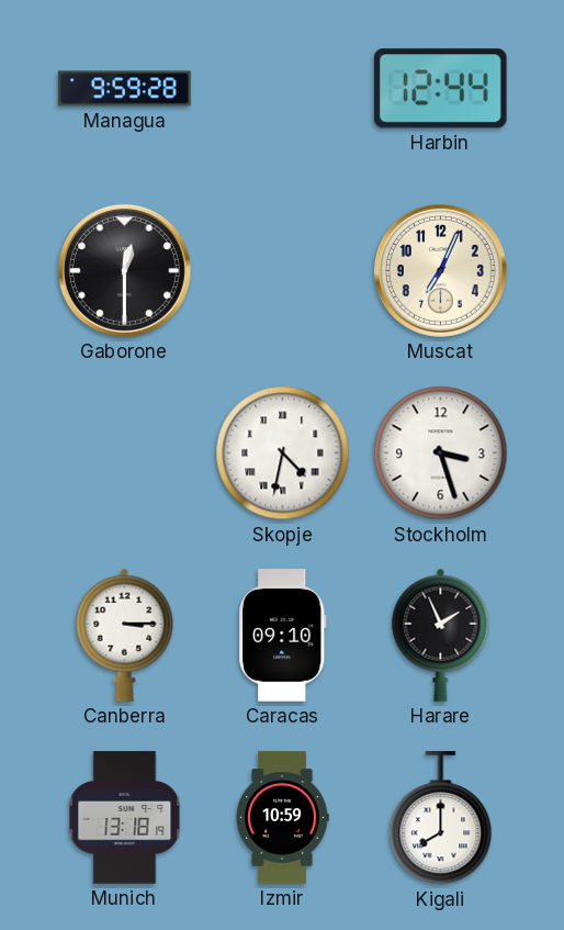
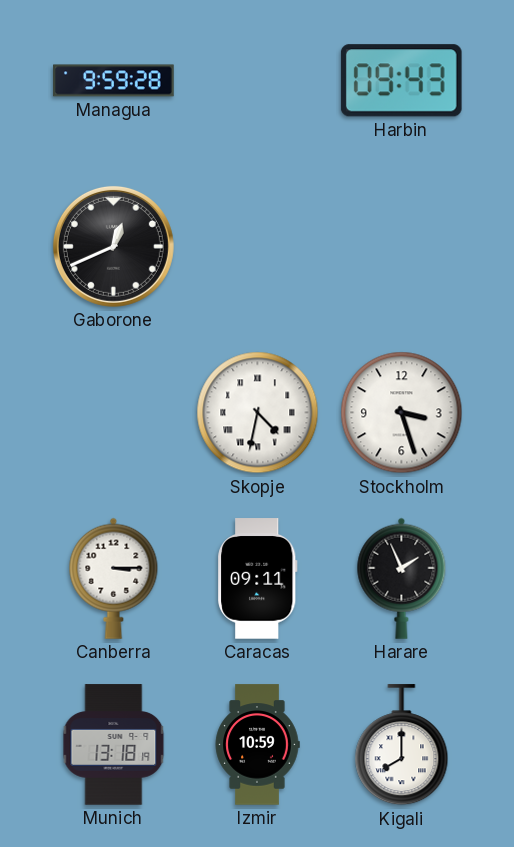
Harbin: 12:44 -> 09:43
Gaborone: 12:30 -> 12:41
Muscat: 7:04 -> none
Caracas: 09:10 -> 09:11
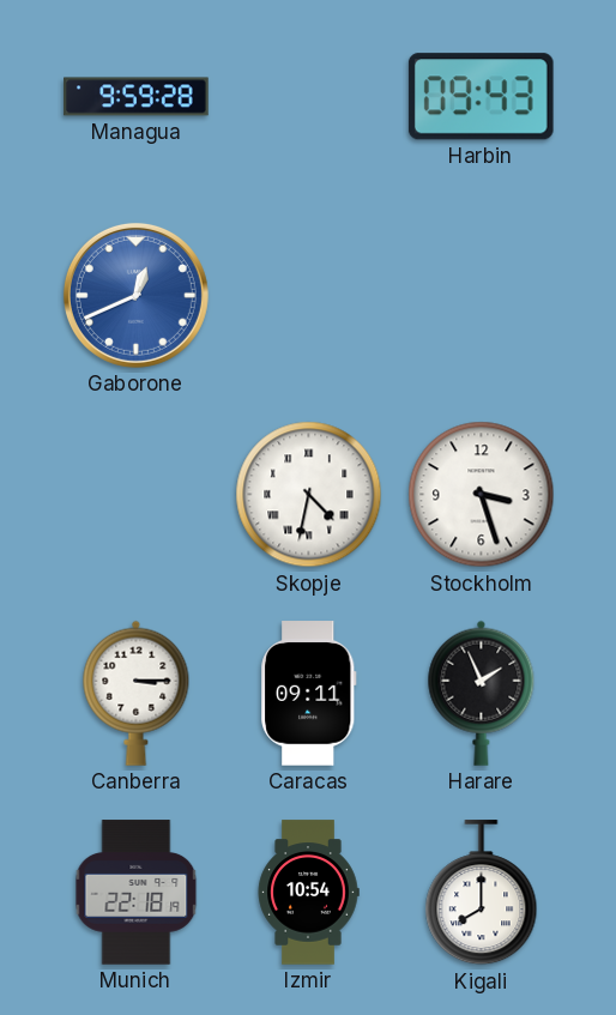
Gaborone dial: black -> blue
Munich: 13:18 -> 22:18
Izmir: 10:59 -> 10:54
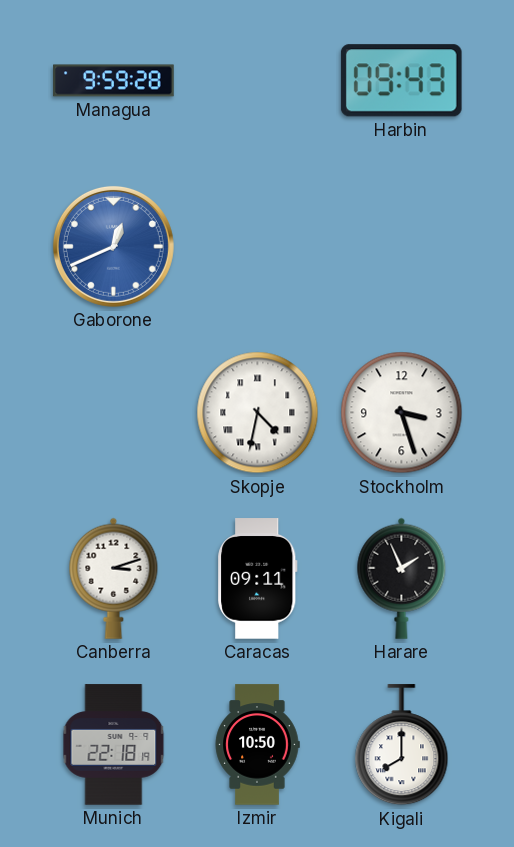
Canberra: 3:15 -> 3:12
Izmir: 10:54 -> 10:50
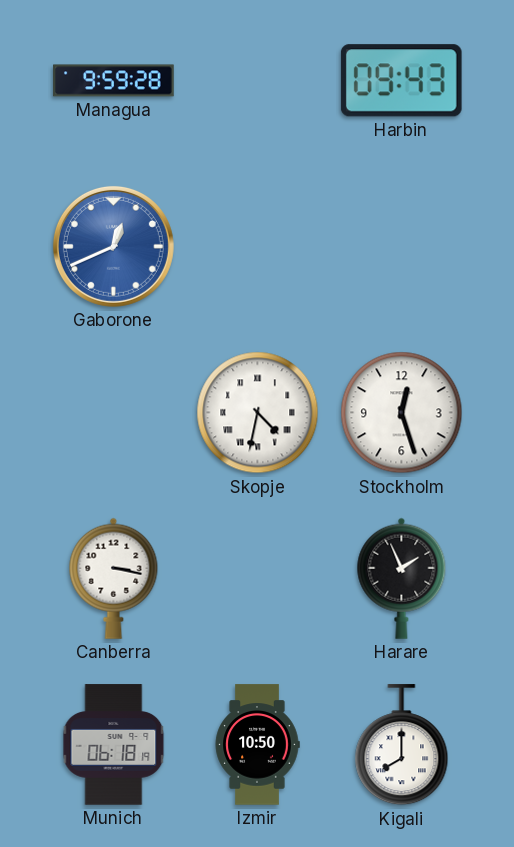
Stockholm: 3:27 -> 12:27
Canberra: 3:12 -> 3:17
Caracas: 09:11 -> none
Munich: 22:18 -> 06:18
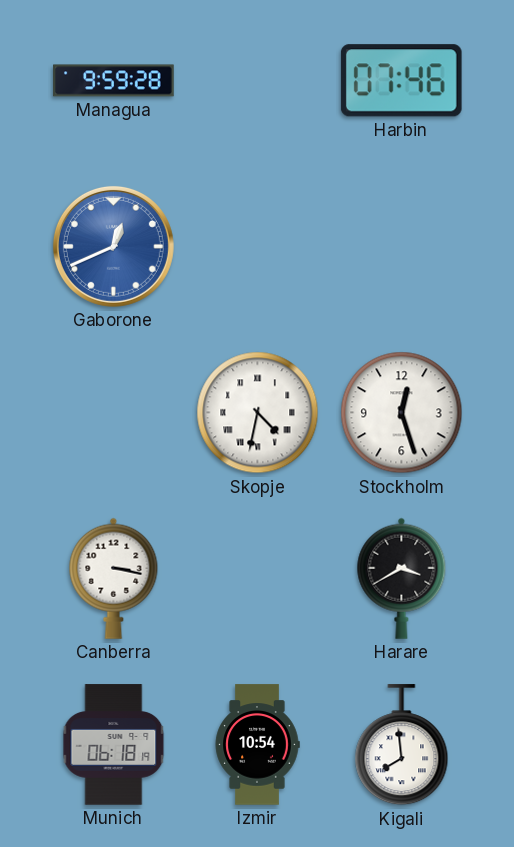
Harbin: 09:43 -> 07:46
Harare: 1:56 -> 3:40
Izmir: 10:50 -> 10:54
Kigali: 8:00 -> 7:59
